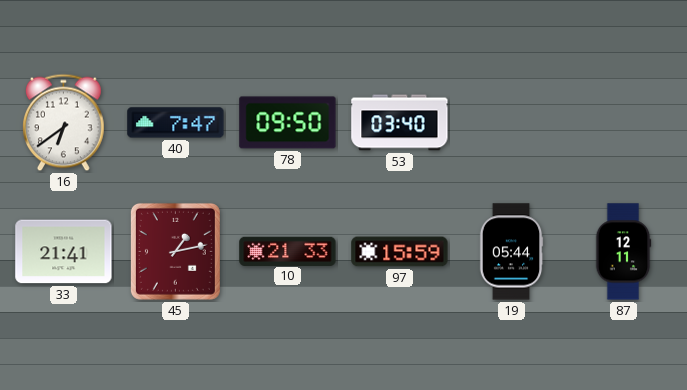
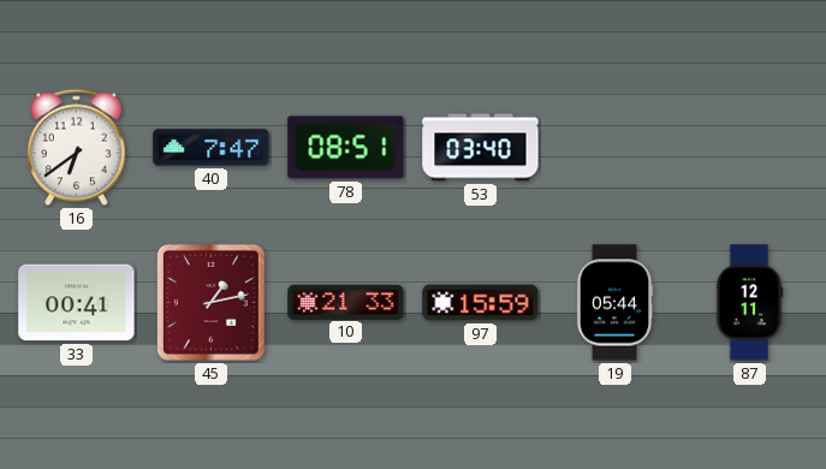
78: 09:50 -> 08:51
33: 21:41 -> 00:41
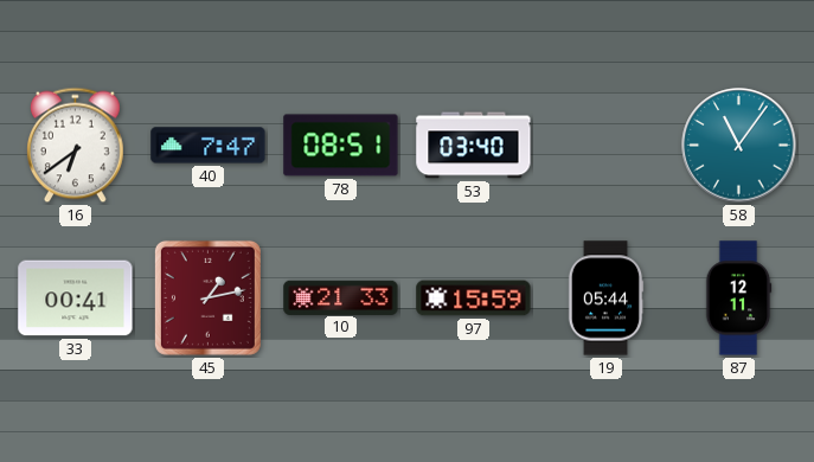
58: none -> 11:06
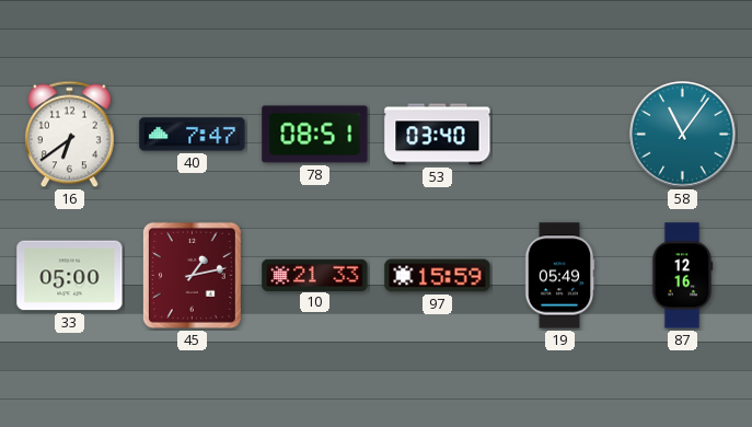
33: 00:41 -> 05:00
19: 05:44 -> 05:49
87: 12:11 -> 12:16
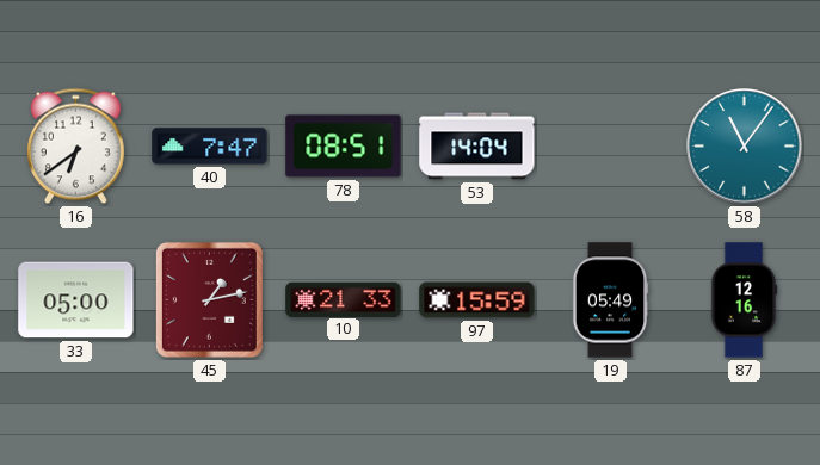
53: 03:40 -> 14:04
